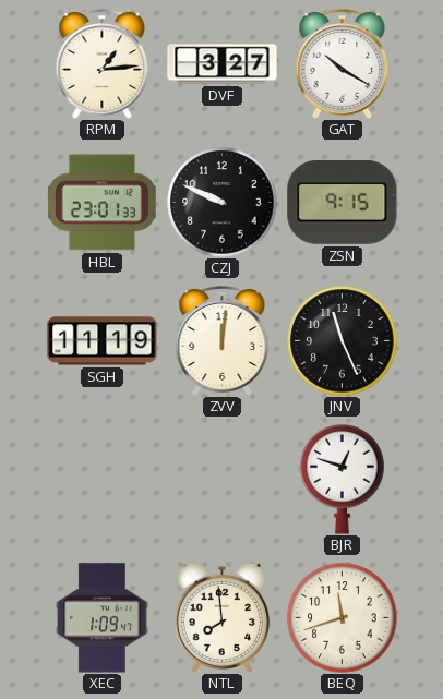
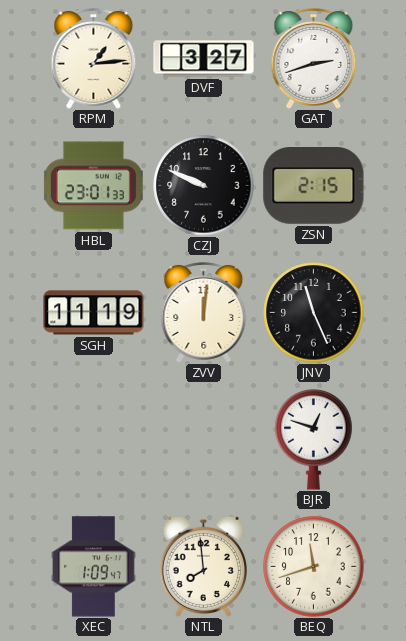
GAT: 10:20 -> 2:42
ZSN: 9:15 -> 2:15
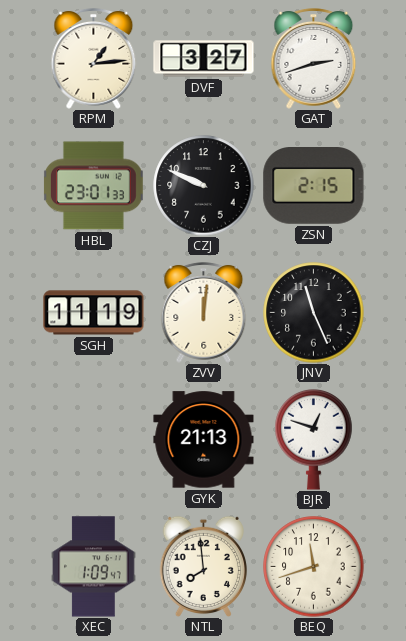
GYK: none -> 21:13
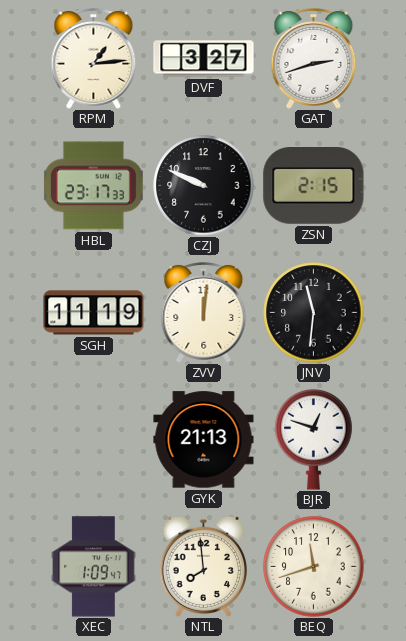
HBL: 23:01 -> 23:17
JNV: 11:26 -> 11:31
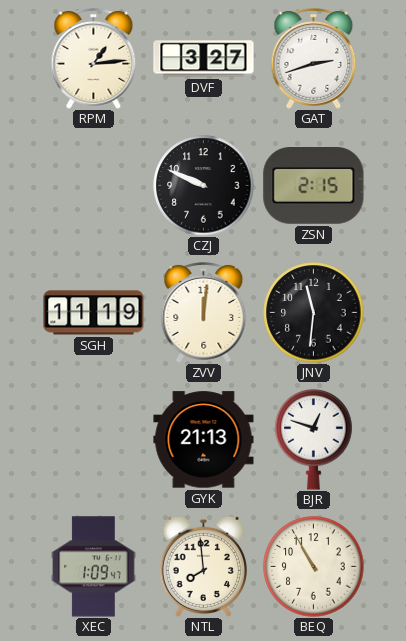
HBL: 23:17 -> none
BEQ: 11:42 -> 10:55
